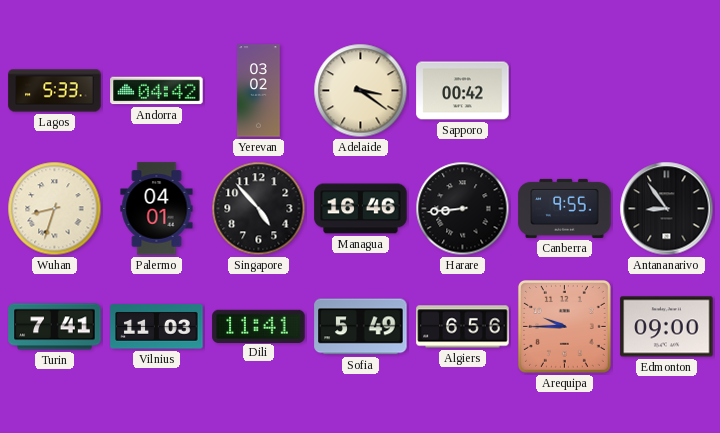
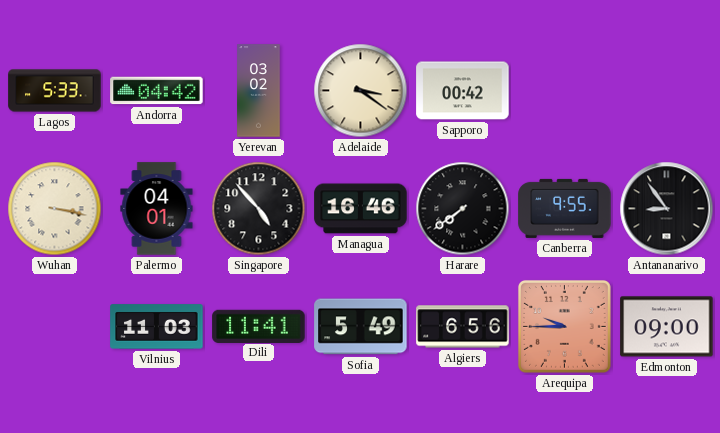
Wuhan: 8:33 -> 3:17
Harare: 8:44 -> 7:39
Turin: 7:41 -> none
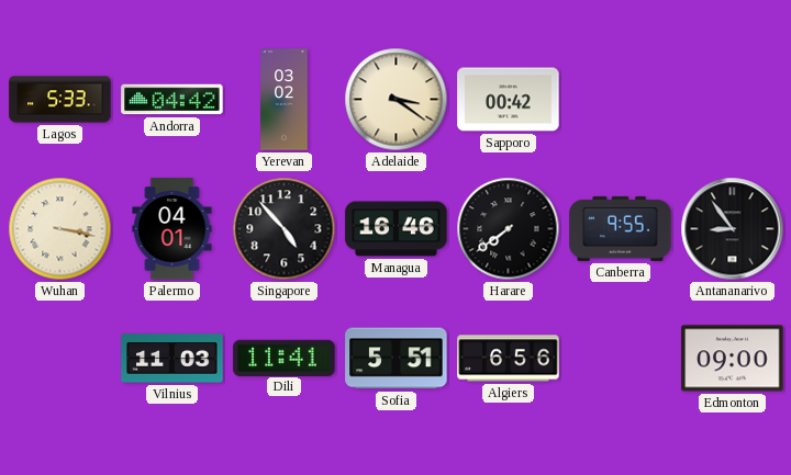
Sofia: 5:49 -> 5:51
Arequipa: 9:45 -> none
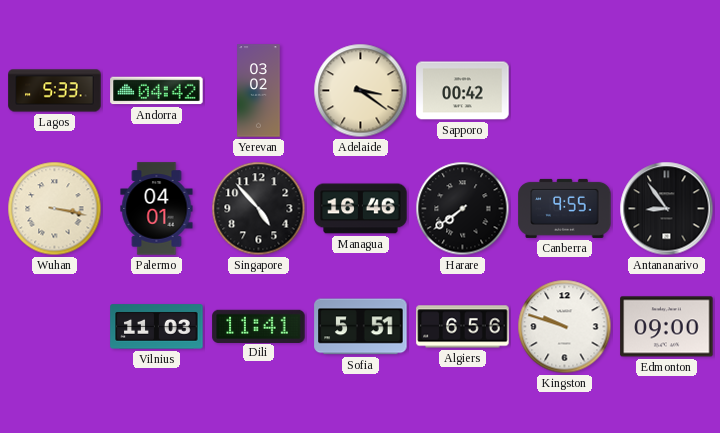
Kingston: none -> 9:48
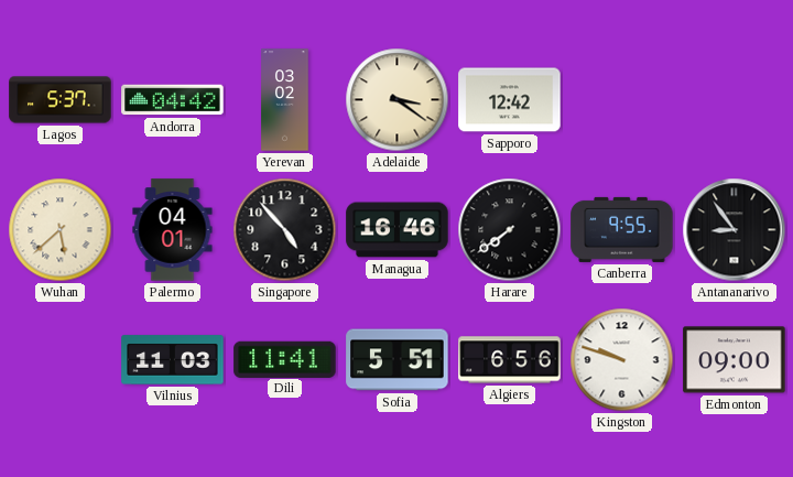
Lagos: 5:33 -> 5:37
Sapporo: 00:42 -> 12:42
Wuhan: 3:17 -> 5:38
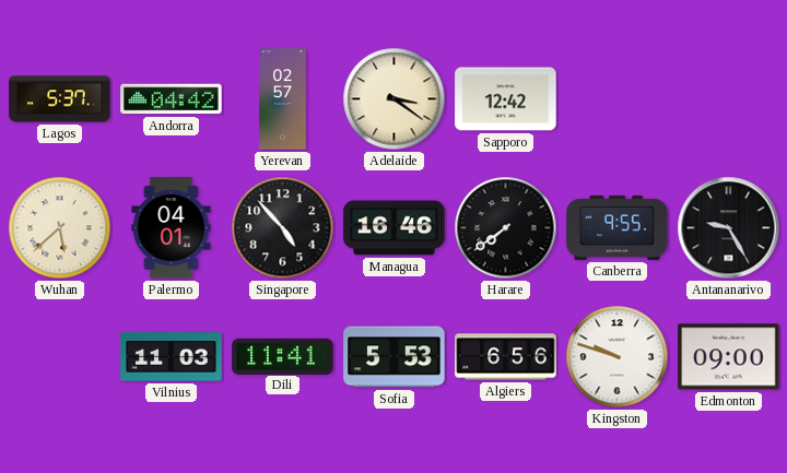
Yerevan: 03:02 -> 02:57
Antananarivo: 8:54 -> 9:25
Sofia: 5:51 -> 5:53
